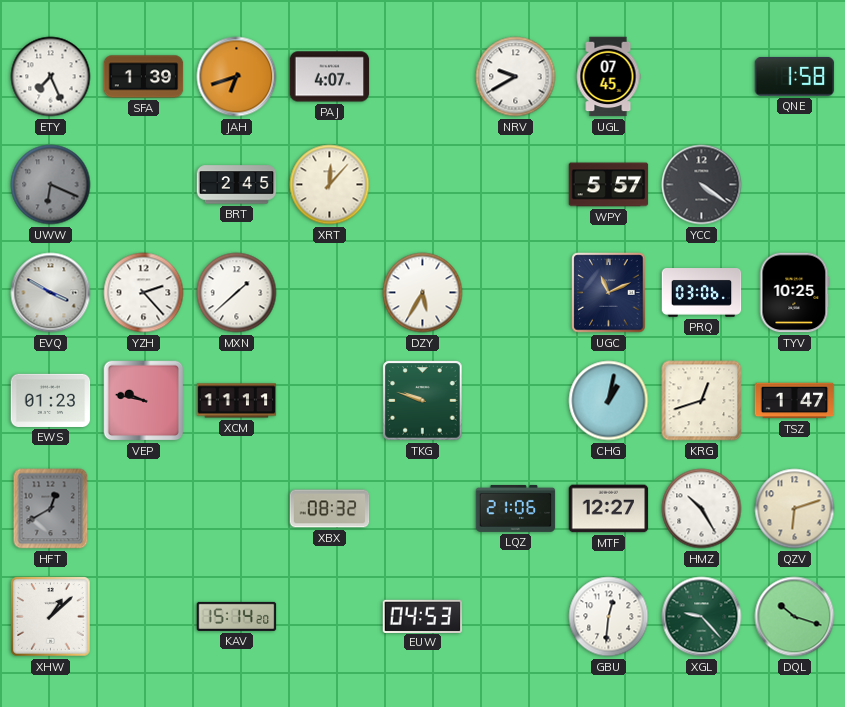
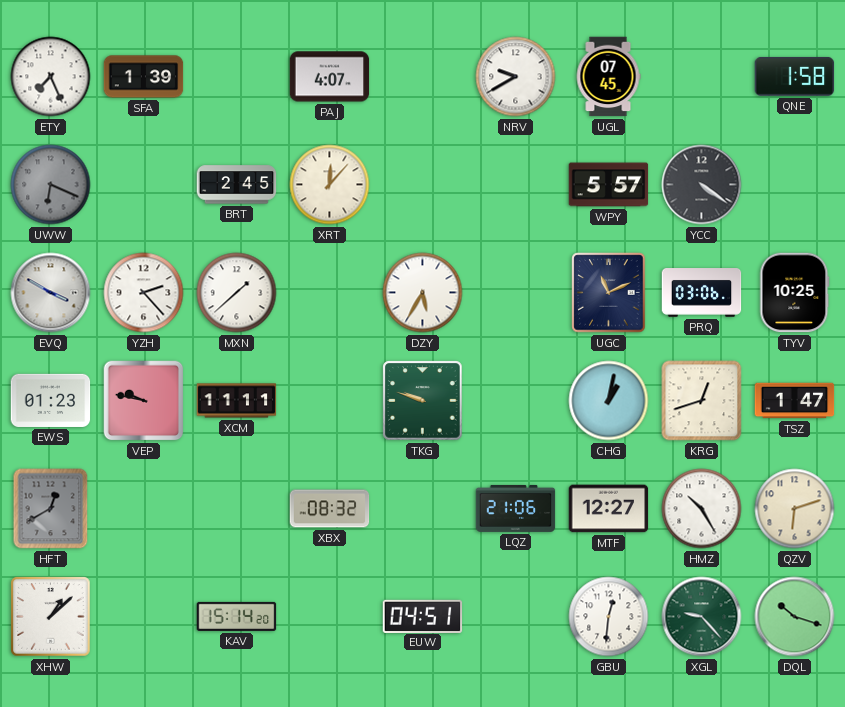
JAH: 6:42 -> none
EUW: 04:53 -> 04:51
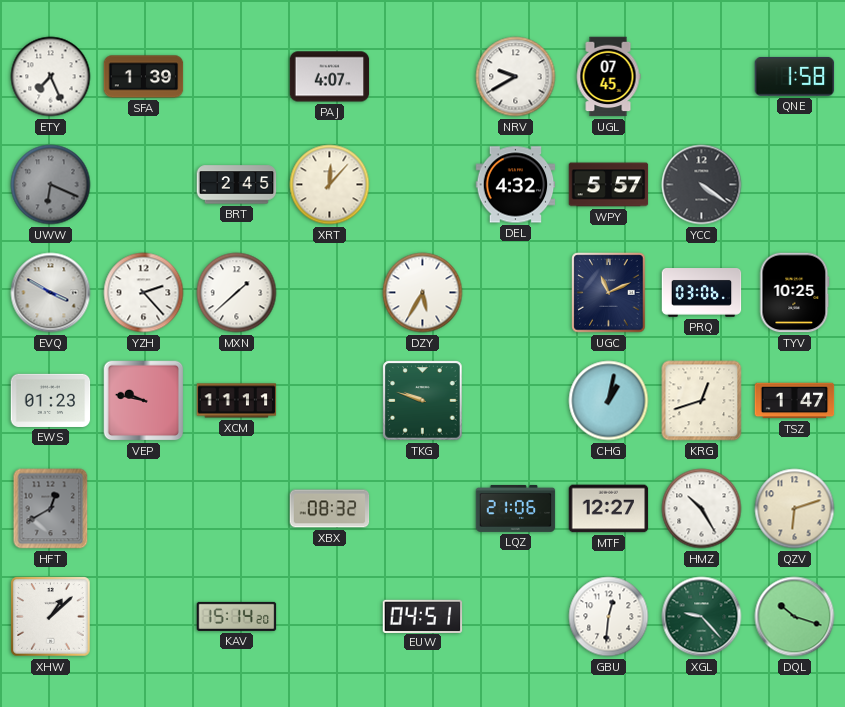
DEL: none -> 4:32
